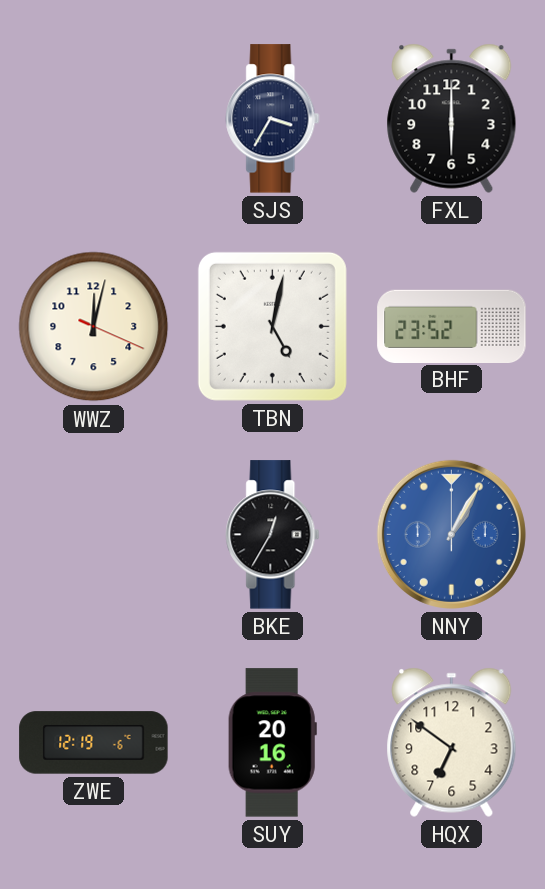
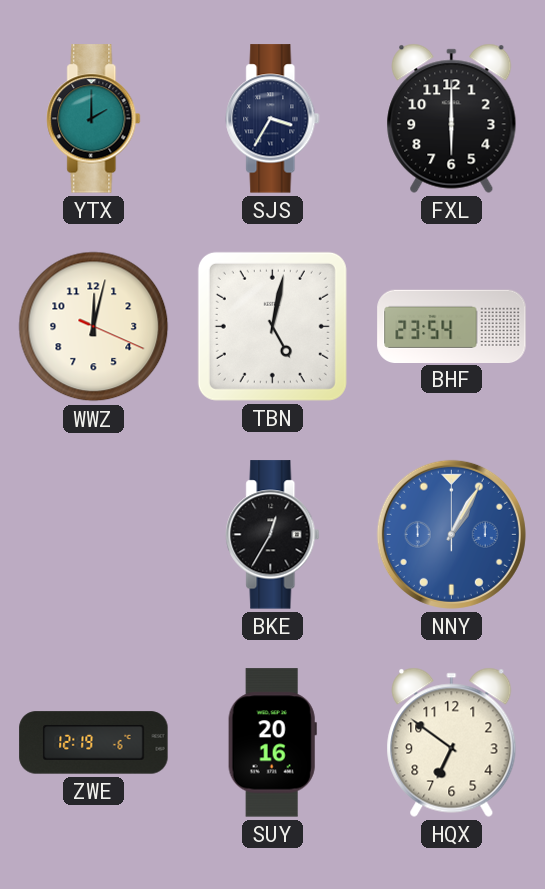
YTX: none -> 2:00
BHF: 23:52 -> 23:54
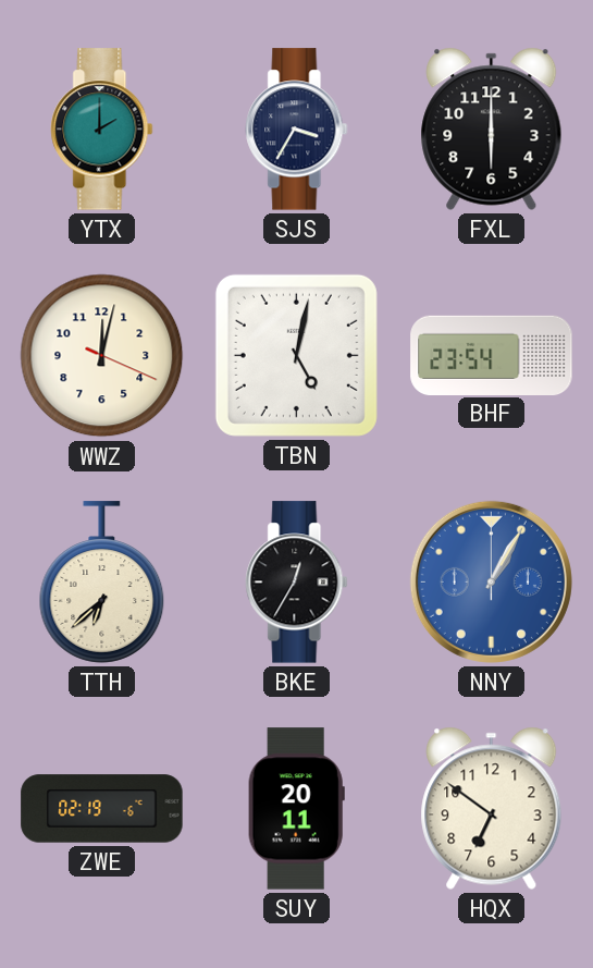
TTH: none -> 6:38
ZWE: 12:19 -> 02:19
SUY: 20:16 -> 20:11
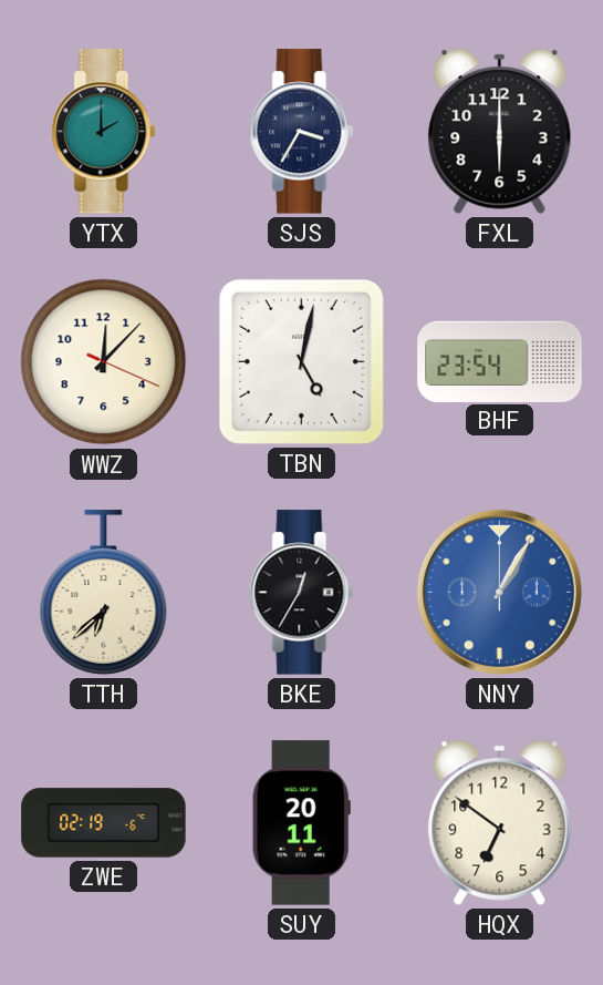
WWZ: 12:02 -> 12:07
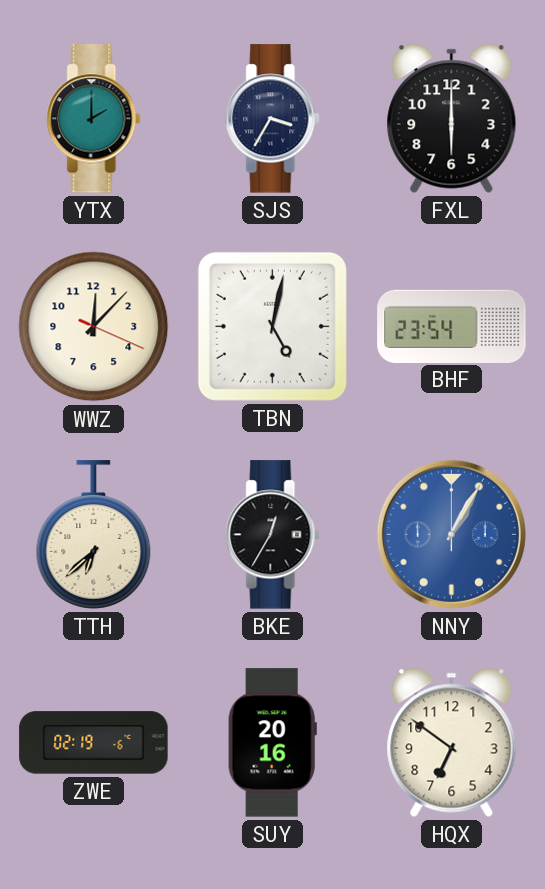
SUY: 20:11 -> 20:16
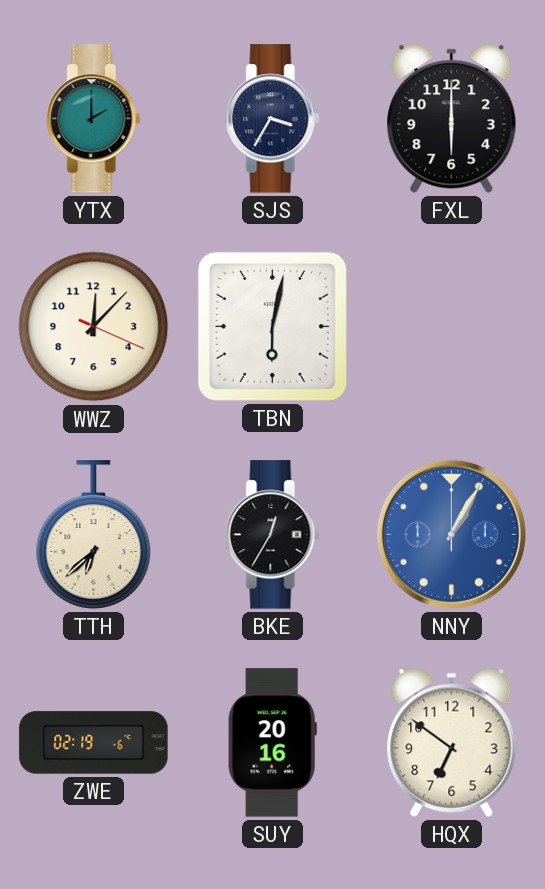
TBN: 5:02 -> 6:02
BHF: 23:54 -> none
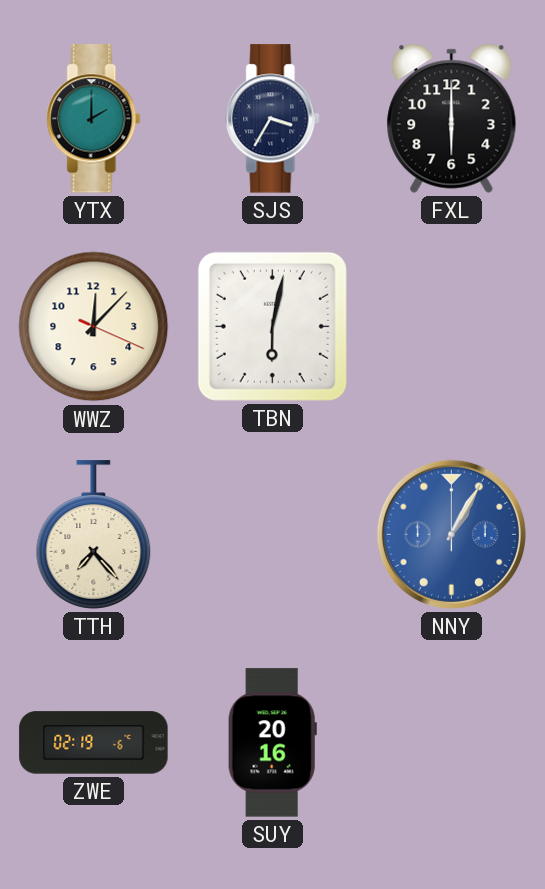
TTH: 6:38 -> 7:23
BKE: 12:35 -> none
HQX: 6:51 -> none
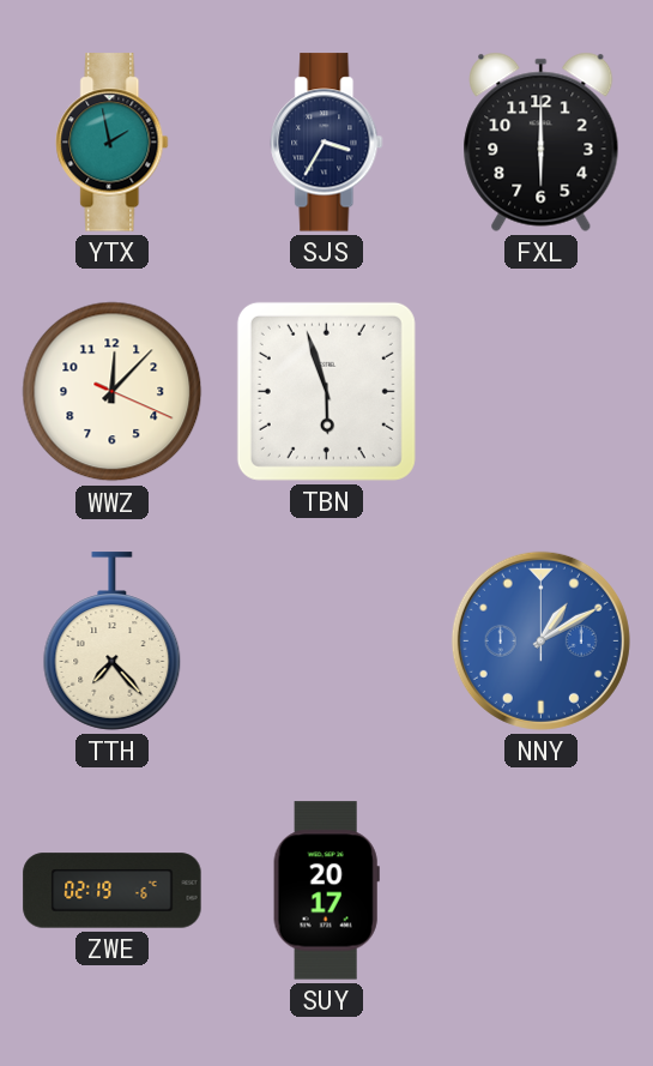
YTX: 2:00 -> 1:58
TBN: 6:02 -> 5:57
NNY: 1:05 -> 1:10
SUY: 20:16 -> 20:17
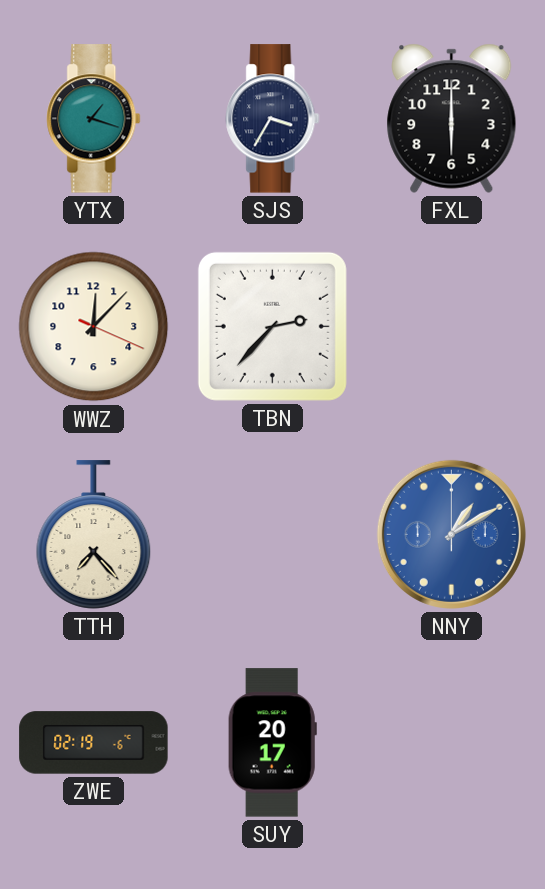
YTX: 1:58 -> 1:18
TBN: 5:57 -> 2:37
